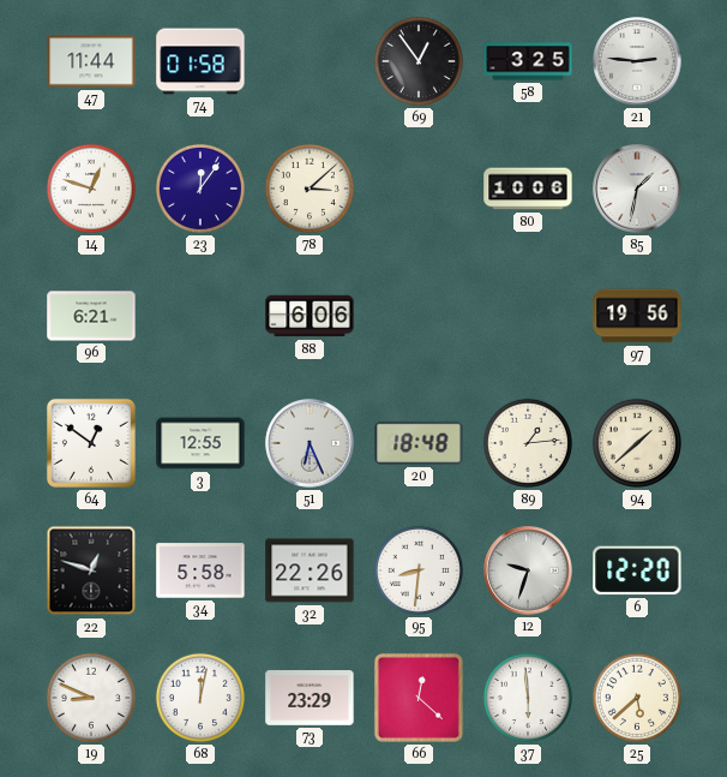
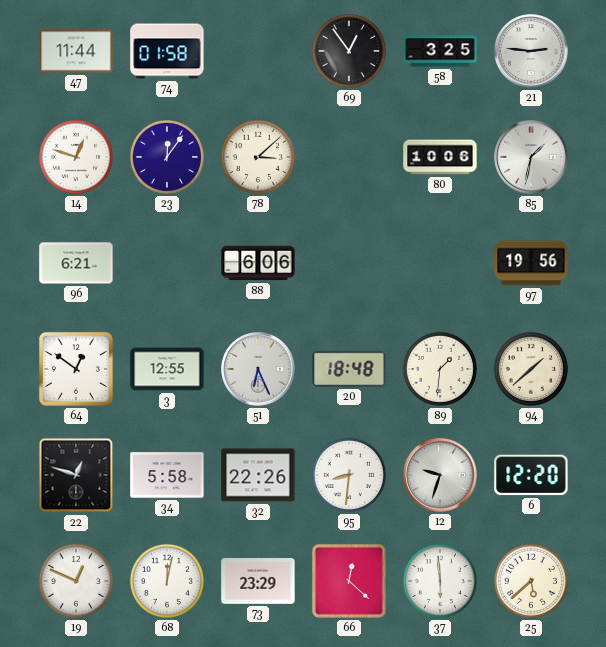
89: 1:14 -> 1:31
19: 8:49 -> 12:49
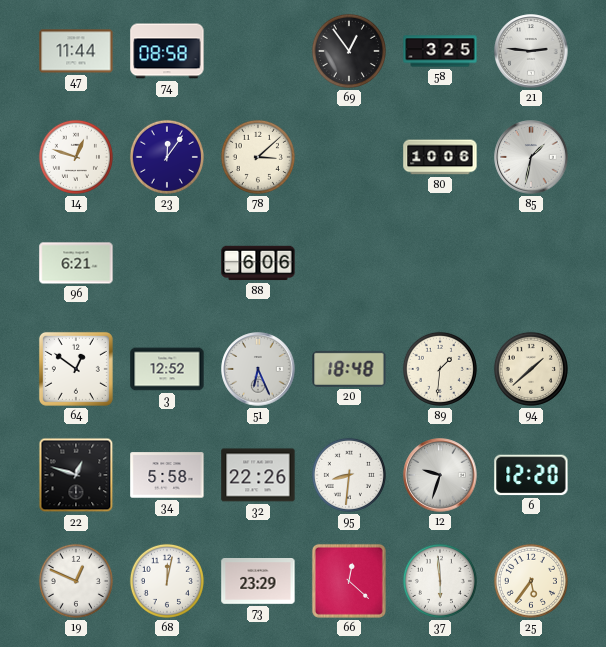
74: 01:58 -> 08:58
97: 19:56 -> none
3: 12:55 -> 12:52
25: 5:38 -> 5:36
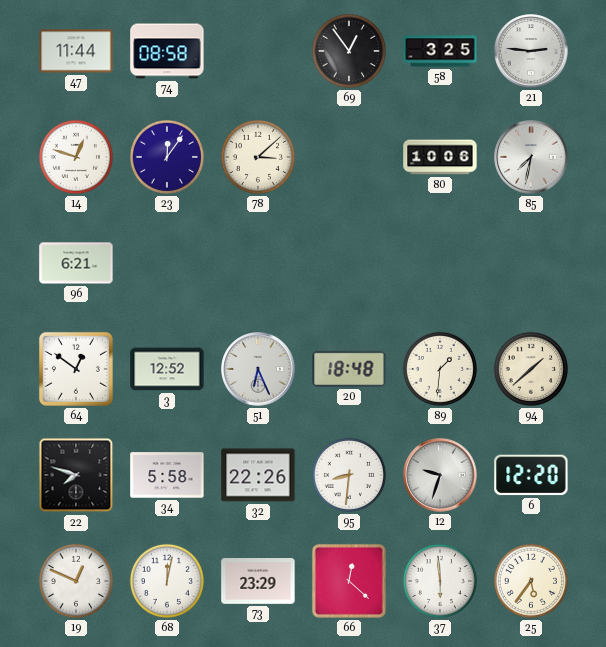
85: 1:32 -> 7:32
88: 6:06 -> none
22: 12:48 -> 7:48
